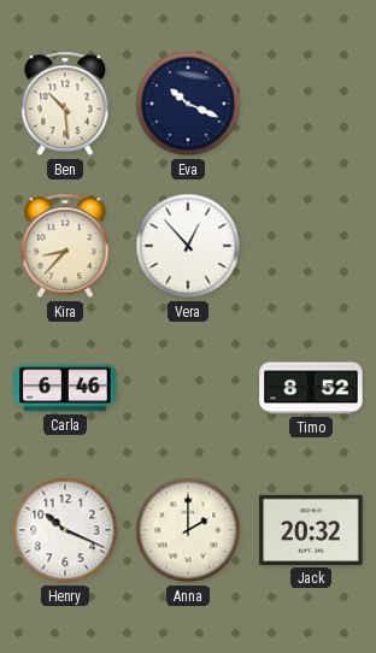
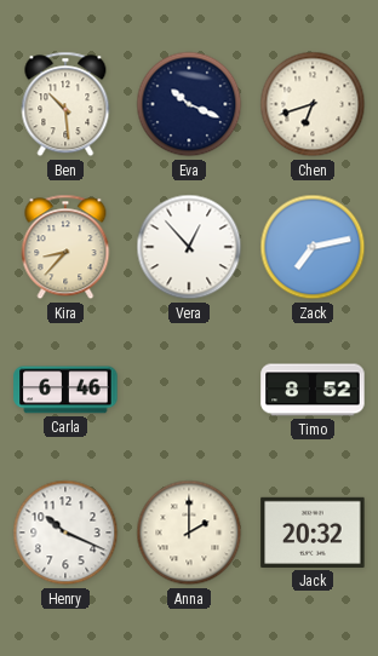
Chen: none -> 6:42
Zack: none -> 7:13
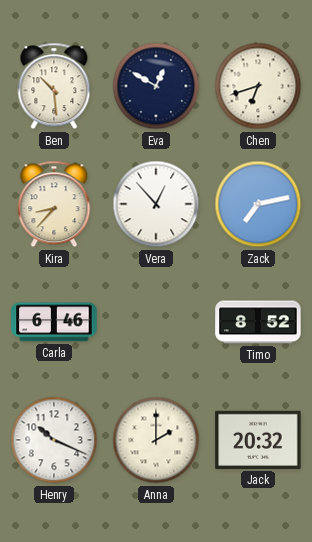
Eva: 10:19 -> 12:50
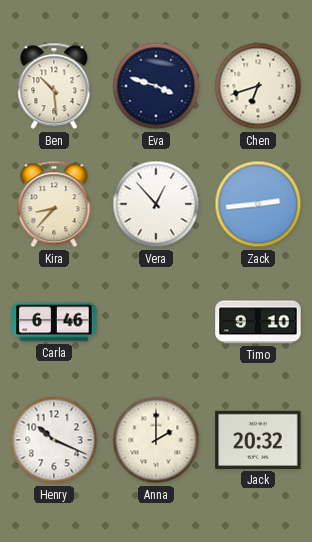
Eva: 12:50 -> 3:48
Zack: 7:13 -> 2:44
Timo: 8:52 -> 9:10
